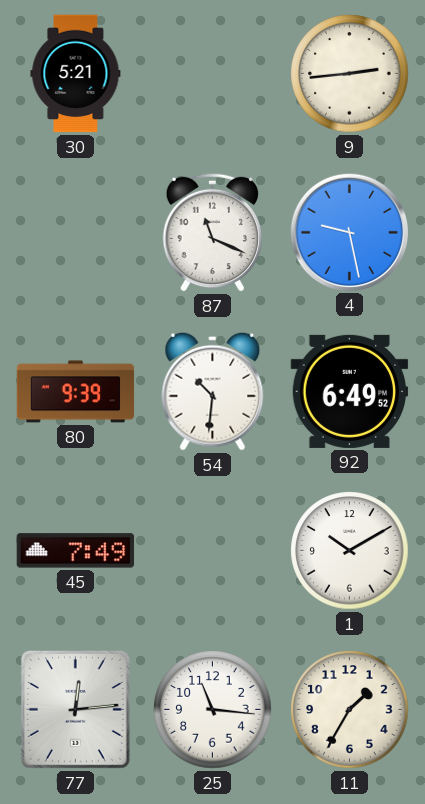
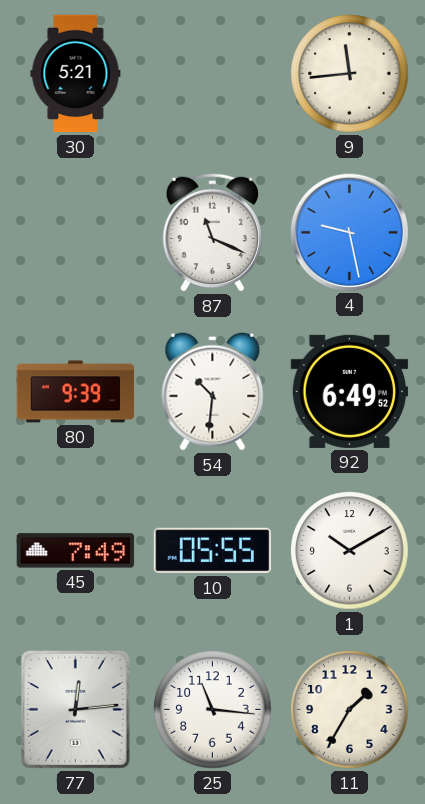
9: 2:44 -> 11:44
10: none -> 05:55
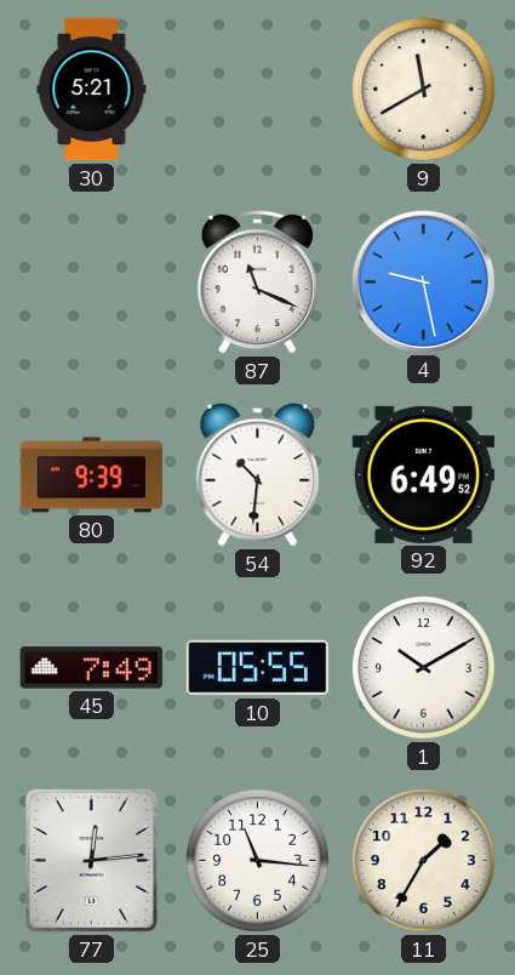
9: 11:44 -> 11:40
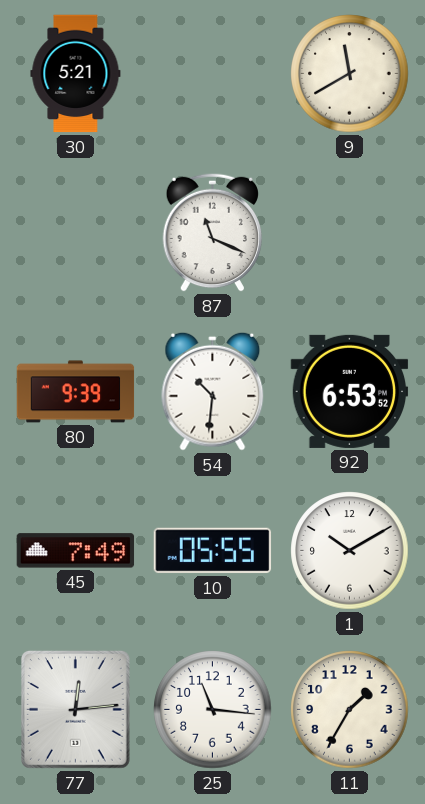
4: 9:28 -> none
92: 6:49 -> 6:53
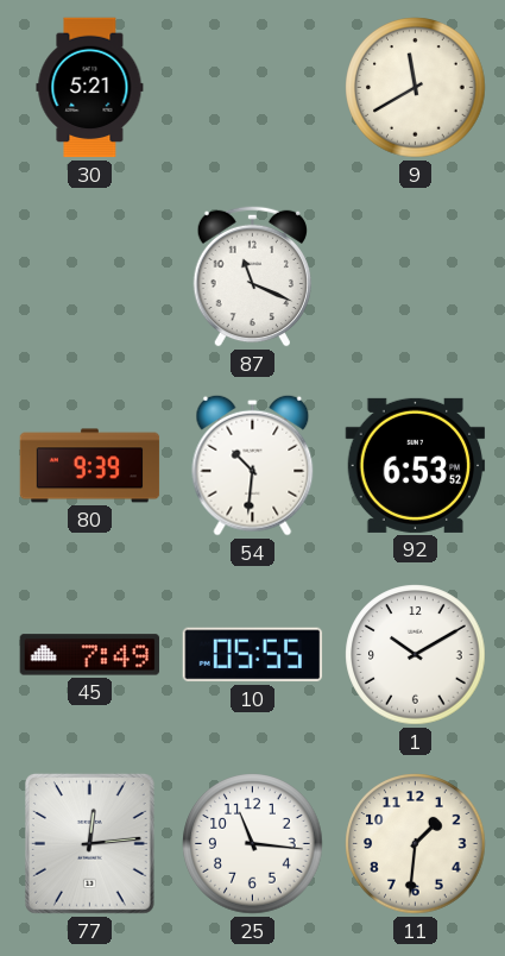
11: 1:35 -> 1:31
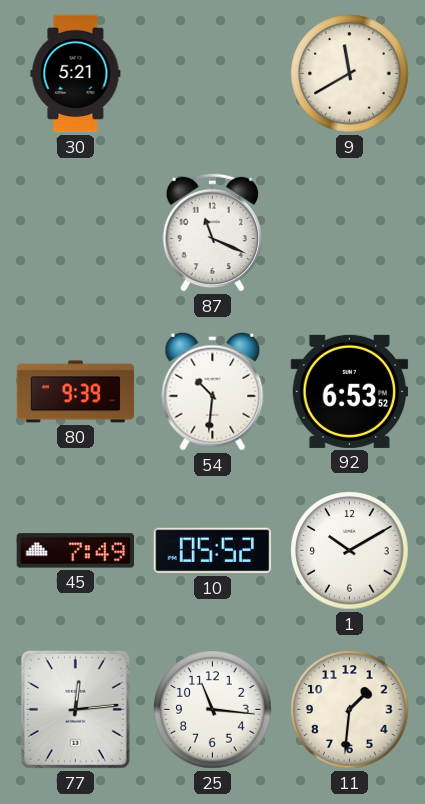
10: 05:55 -> 05:52
